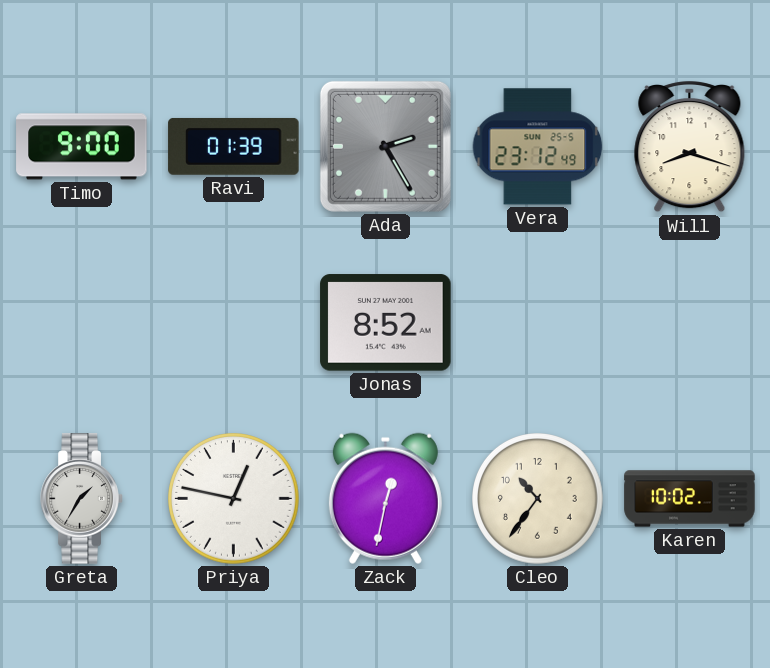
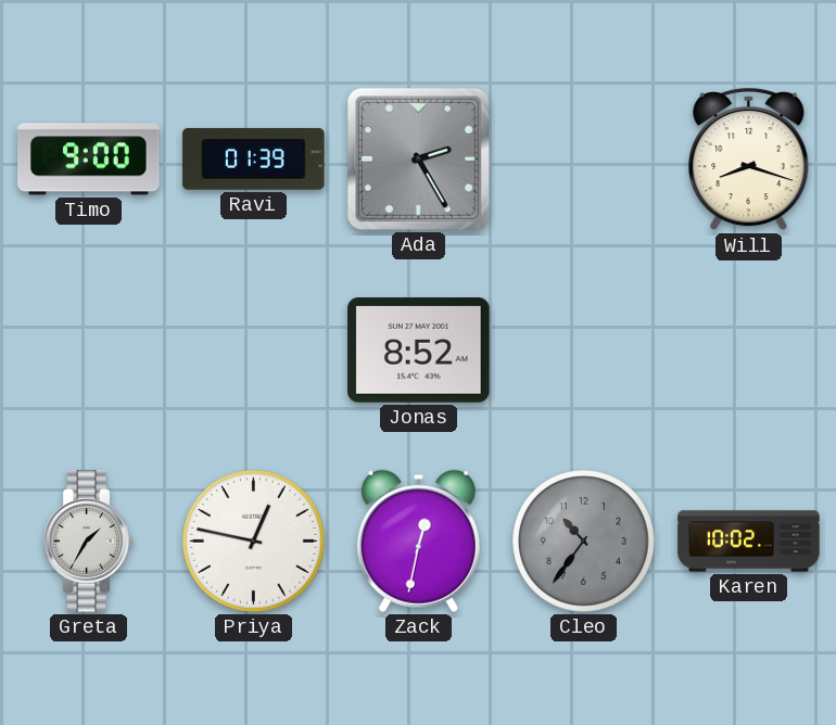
Vera: 23:12 -> none
Cleo dial: cream -> grey
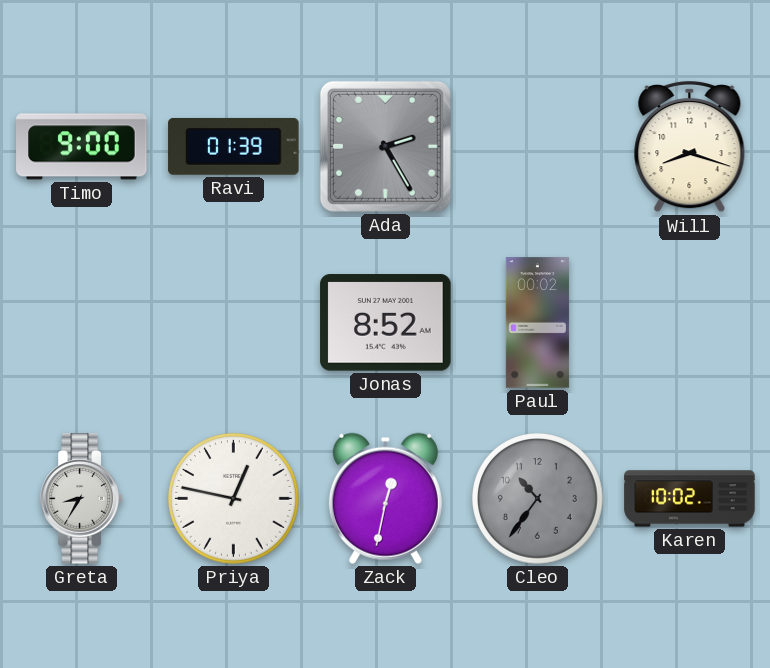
Paul: none -> 00:02
Greta: 1:35 -> 8:35
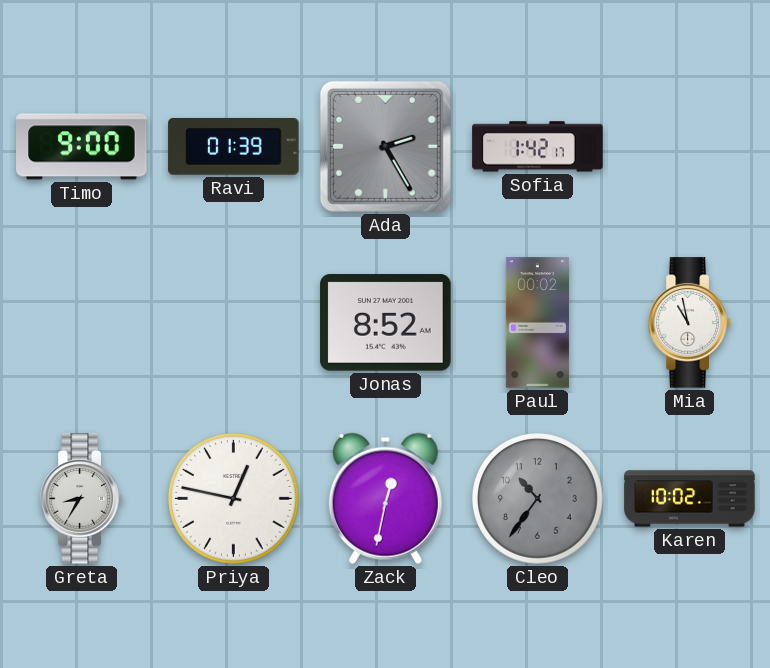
Sofia: none -> 1:42
Will: 8:18 -> none
Mia: none -> 10:58
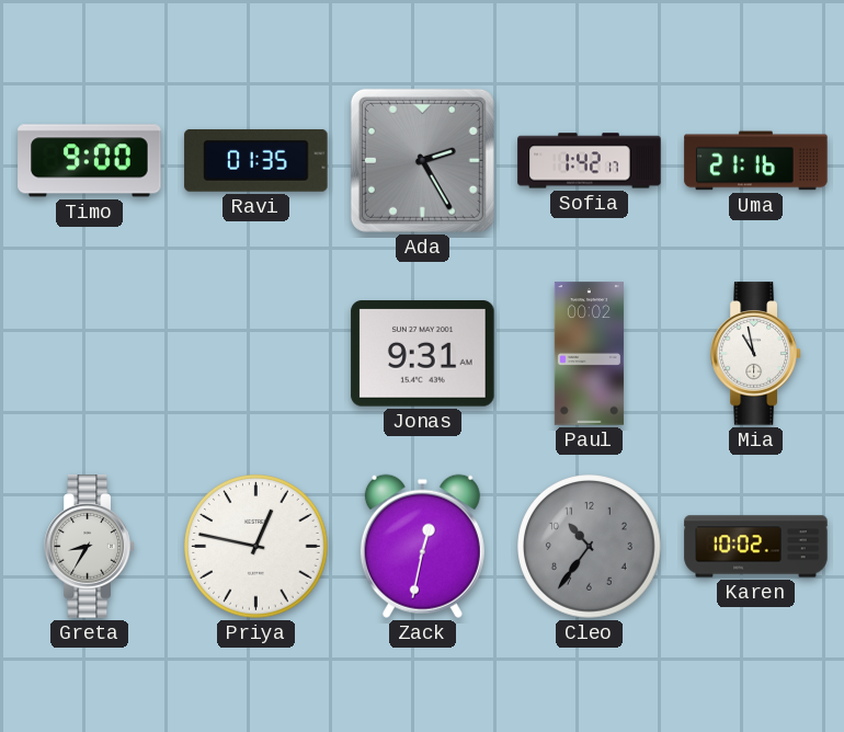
Ravi: 01:39 -> 01:35
Uma: none -> 21:16
Jonas: 8:52 -> 9:31
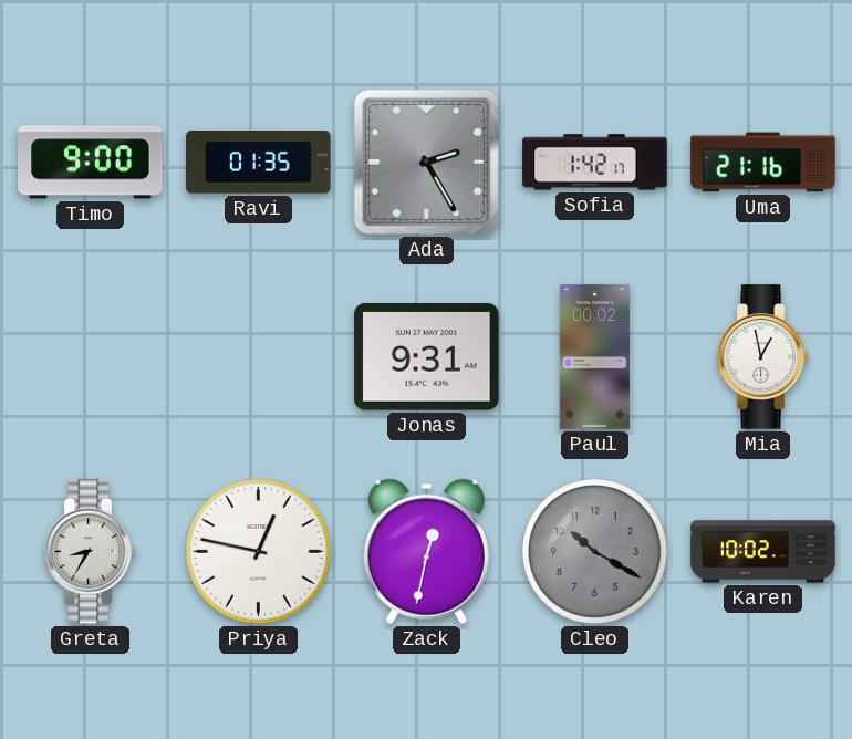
Mia: 10:58 -> 12:58
Cleo: 10:36 -> 10:20
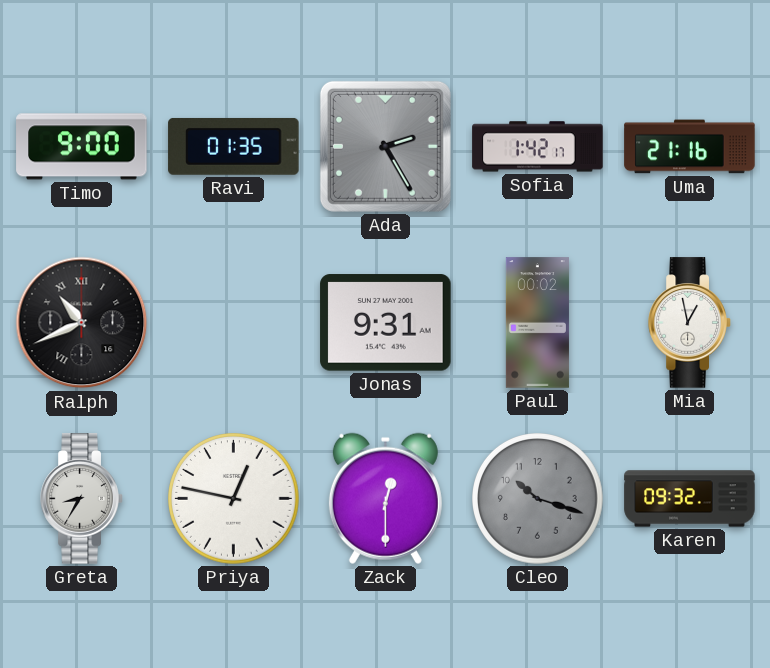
Ralph: none -> 10:41
Zack: 12:32 -> 12:30
Cleo: 10:20 -> 10:18
Karen: 10:02 -> 09:32
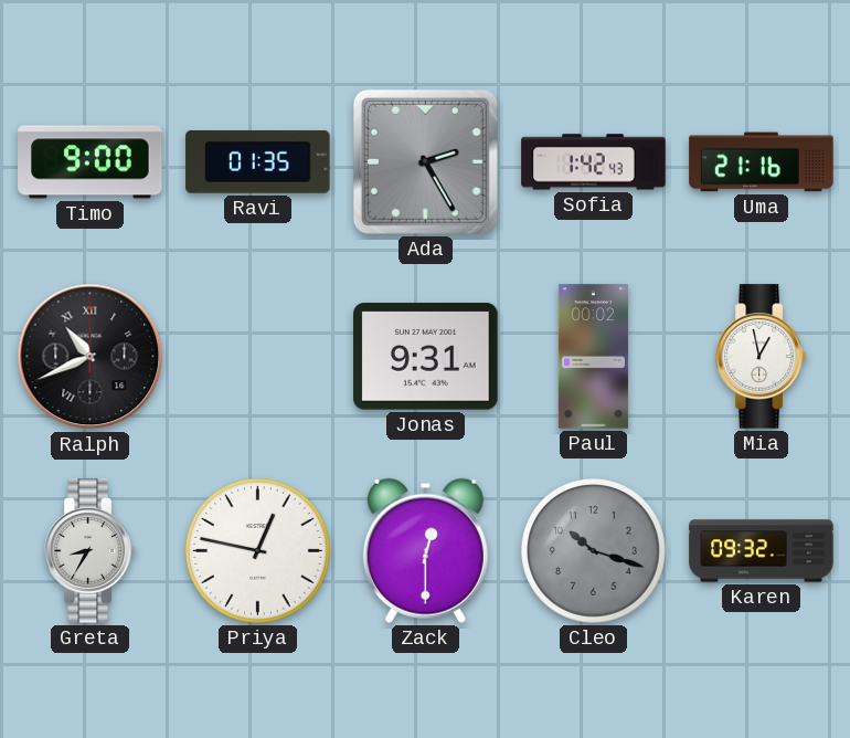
Sofia: 1:42:17 -> 1:42:43
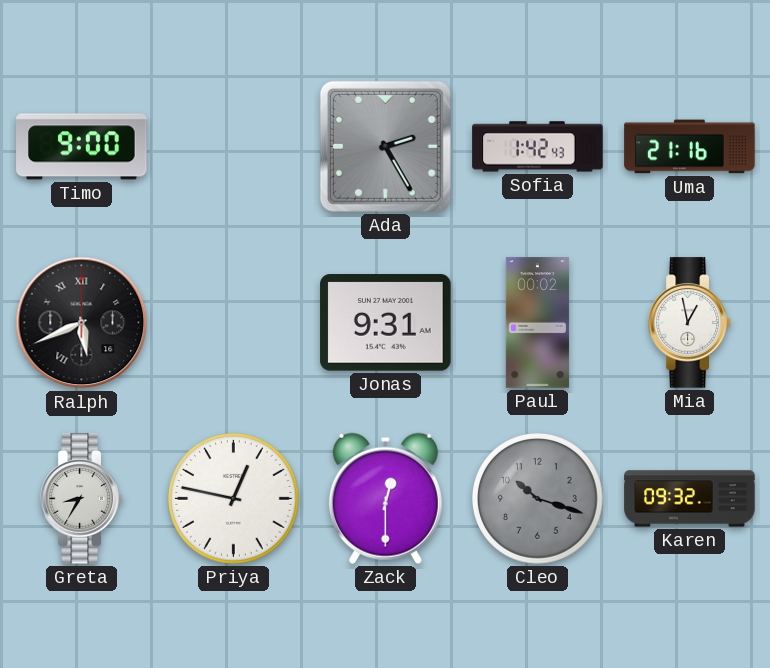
Ravi: 01:35 -> none
Ralph: 10:41 -> 5:41
